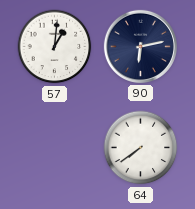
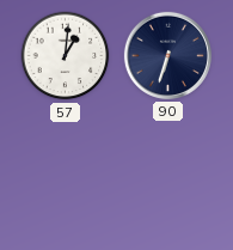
90: 6:13 -> 6:33
64: 7:39 -> none
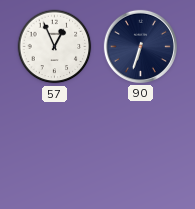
57: 1:01 -> 12:56
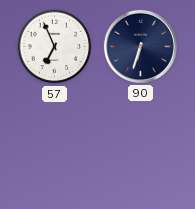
57: 12:56 -> 6:56
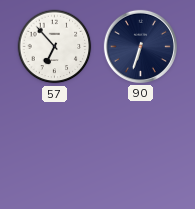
57: 6:56 -> 6:53
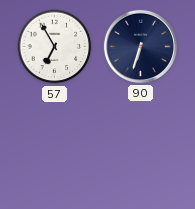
57: 6:53 -> 6:55
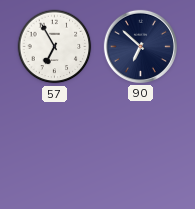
90: 6:33 -> 6:52
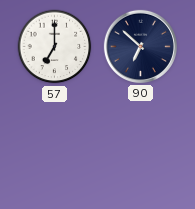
57: 6:55 -> 7:00
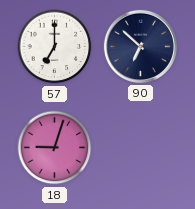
18: none -> 9:03
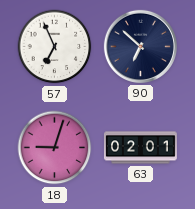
57: 7:00 -> 6:56
63: none -> 02:01
